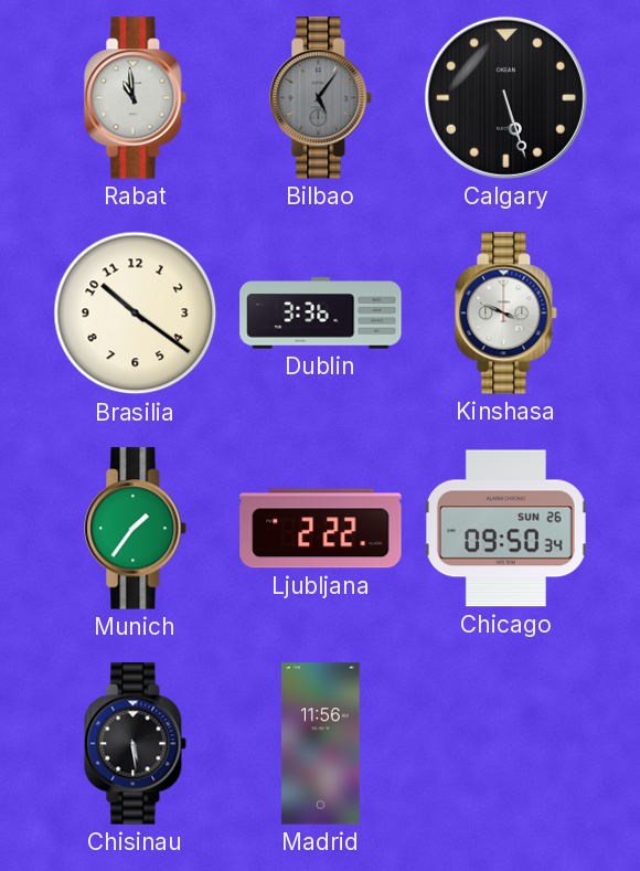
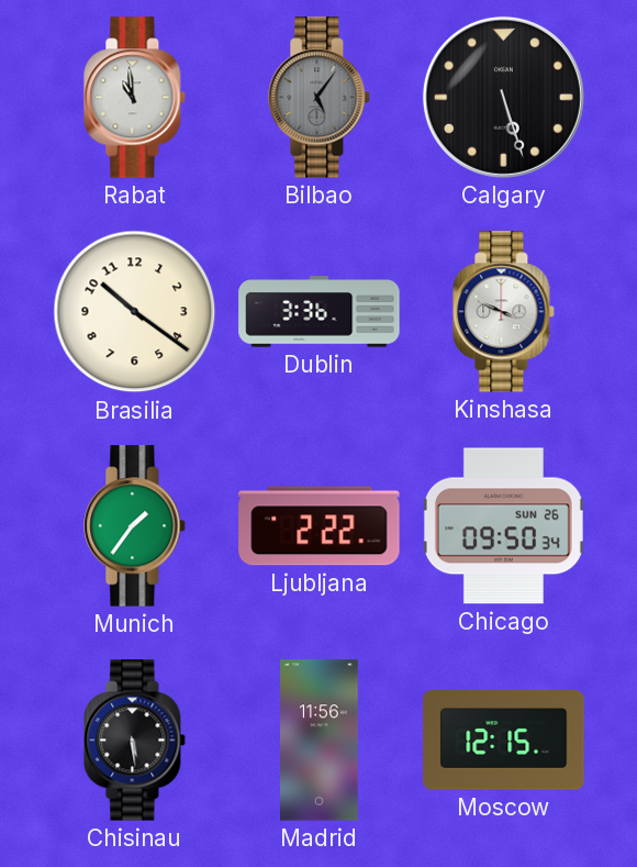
Moscow: none -> 12:15
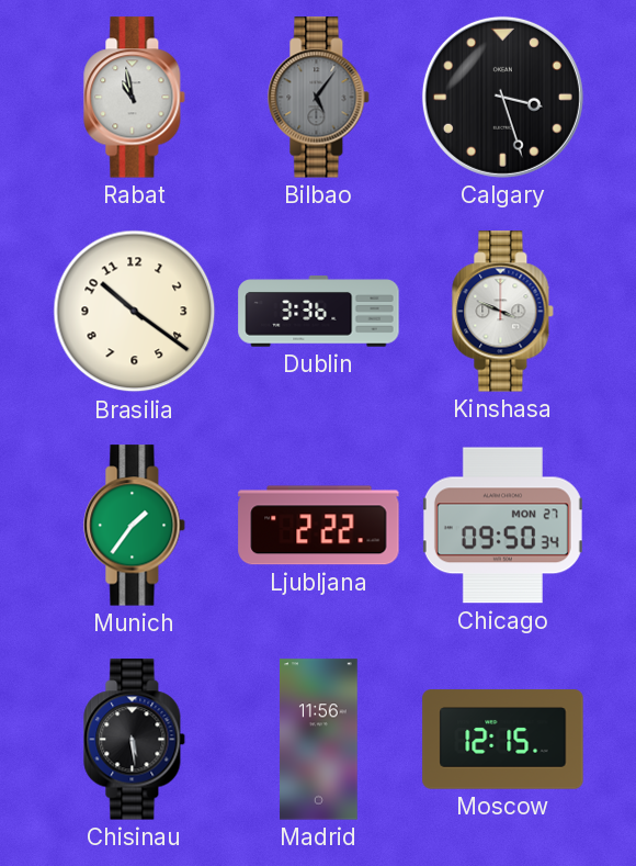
Rabat: 10:59 -> 10:58
Calgary: 5:27 -> 3:27
Chicago date: SUN 26 -> MON 27
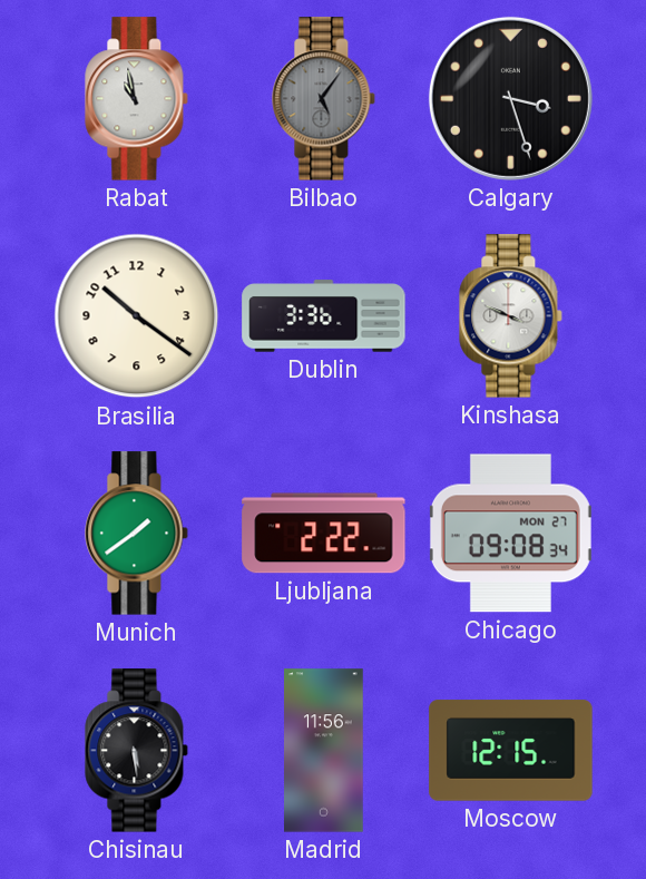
Munich: 1:36 -> 1:39
Chicago: 09:50 -> 09:08
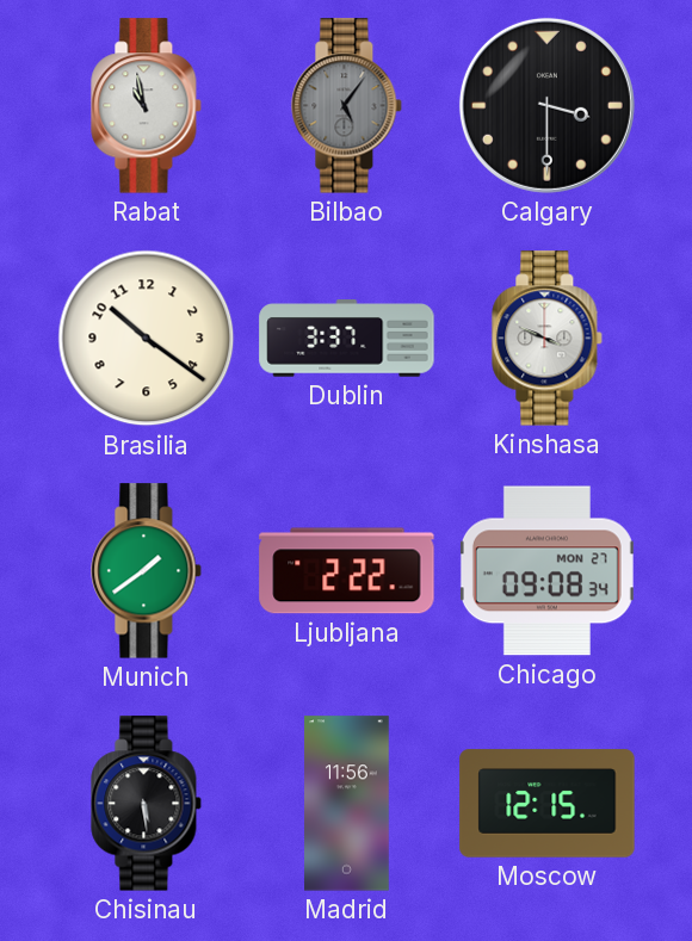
Calgary: 3:27 -> 3:30
Dublin: 3:36 -> 3:37
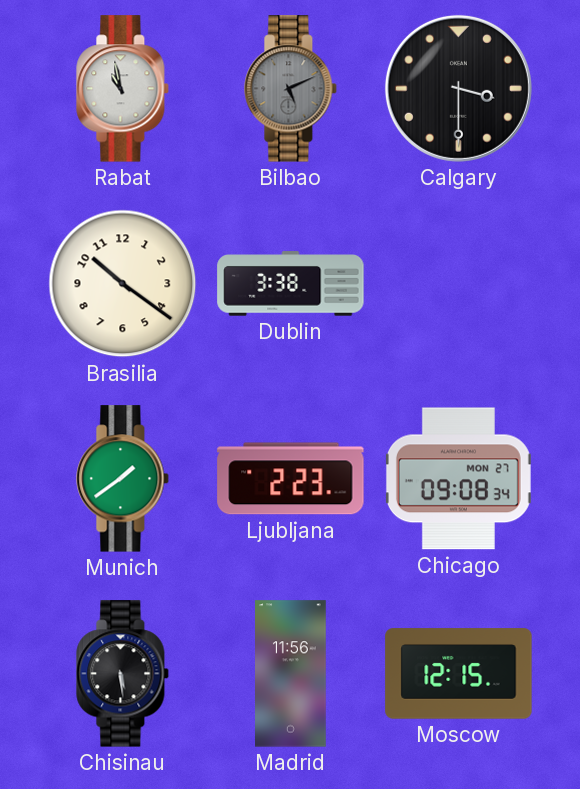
Bilbao: 5:06 -> 5:11
Dublin: 3:37 -> 3:38
Kinshasa: 3:49 -> none
Ljubljana: 2:22 -> 2:23
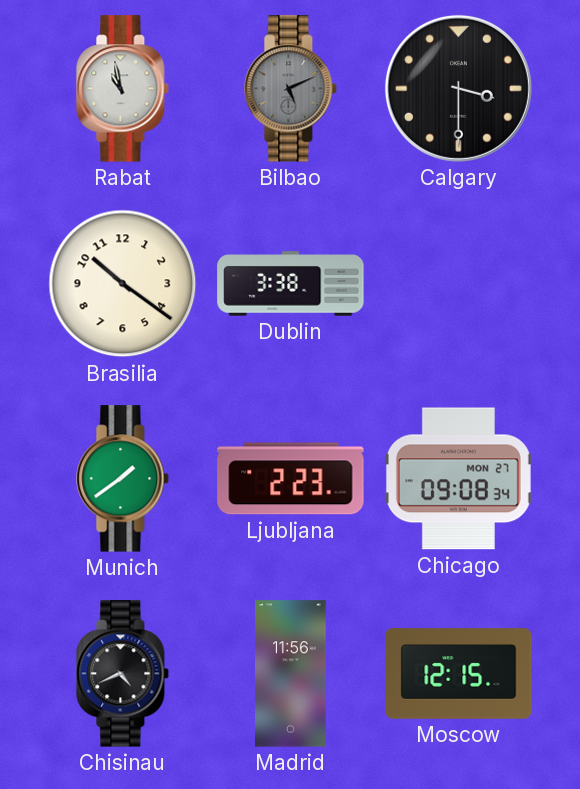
Chisinau: 5:29 -> 4:41
